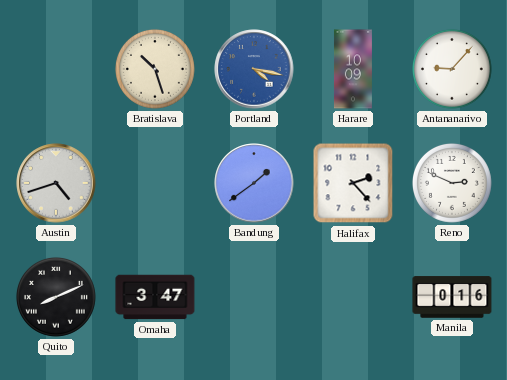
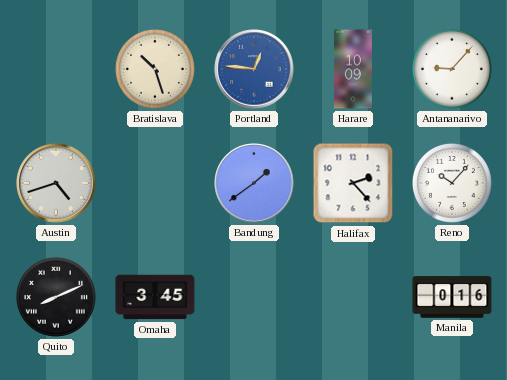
Portland: 4:17 -> 12:46
Reno: 2:49 -> 10:07
Omaha: 3:47 -> 3:45
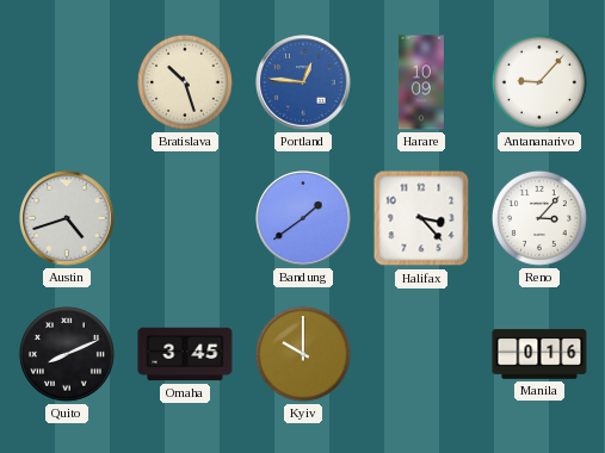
Halifax: 2:23 -> 3:23
Reno: 10:07 -> 3:07
Kyiv: none -> 10:00
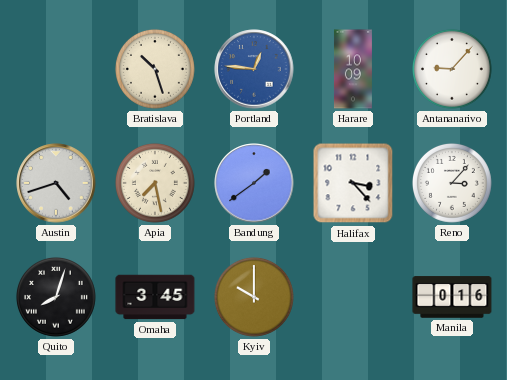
Apia: none -> 7:28
Quito: 8:11 -> 8:03
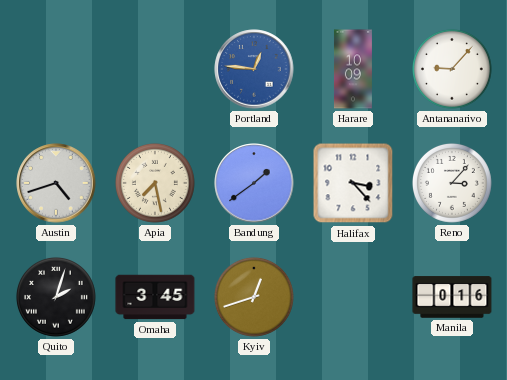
Bratislava: 10:27 -> none
Quito: 8:03 -> 2:03
Kyiv: 10:00 -> 12:42
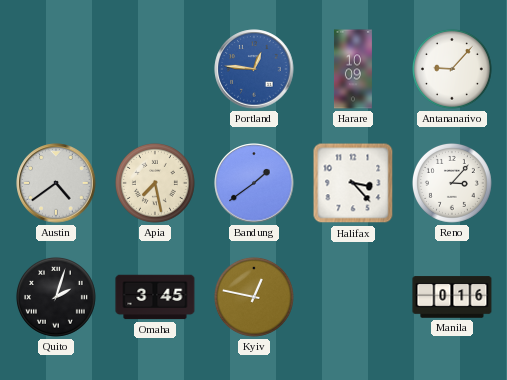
Austin: 4:42 -> 4:39
Kyiv: 12:42 -> 12:47
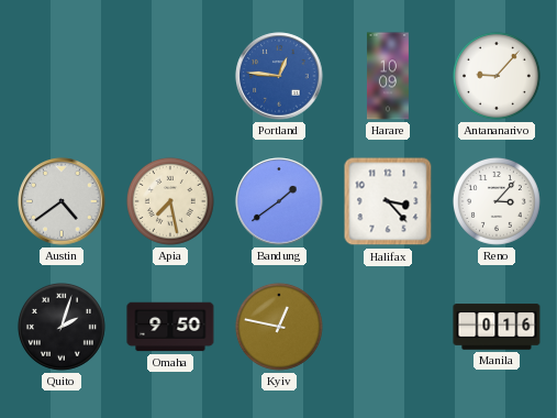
Omaha: 3:45 -> 9:50
